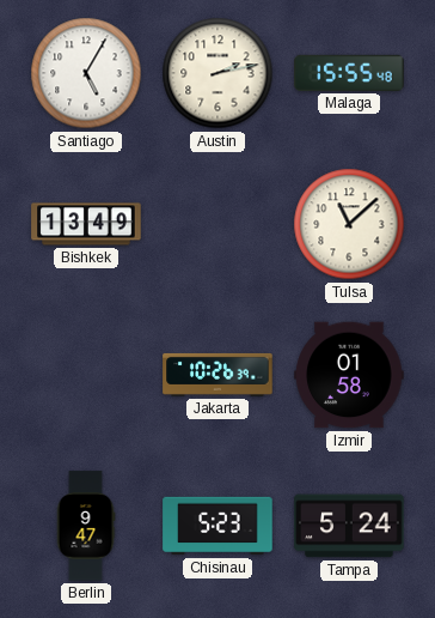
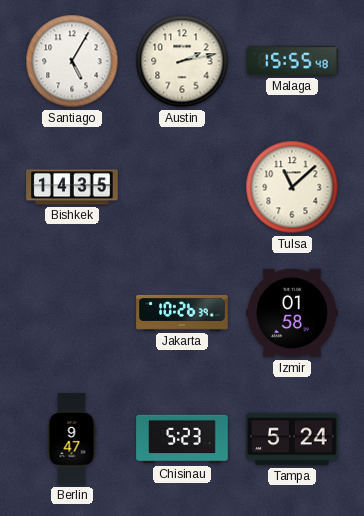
Bishkek: 13:49 -> 14:35
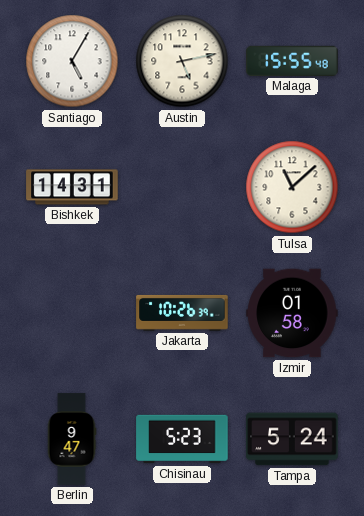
Austin: 2:13 -> 5:13
Bishkek: 14:35 -> 14:31
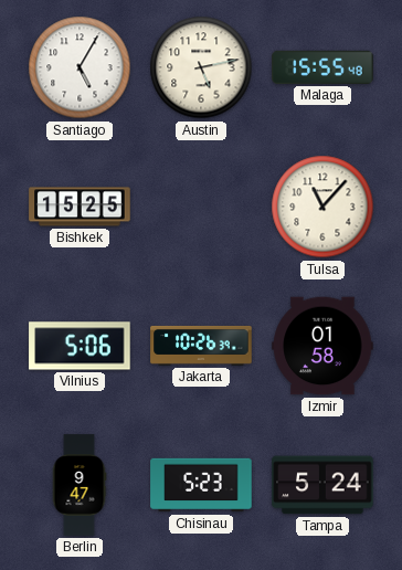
Bishkek: 14:31 -> 15:25
Tulsa: 11:08 -> 11:07
Vilnius: none -> 5:06
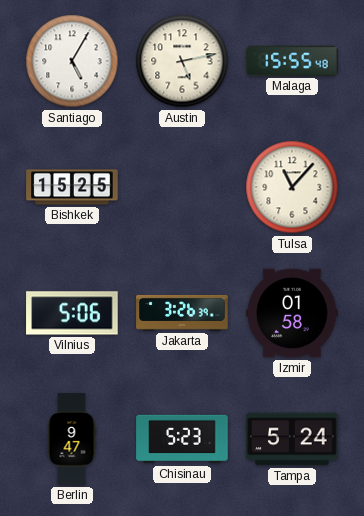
Jakarta: 10:26 -> 3:26
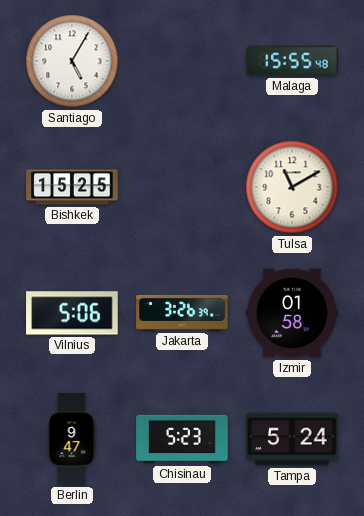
Austin: 5:13 -> none
Tulsa: 11:07 -> 11:10
